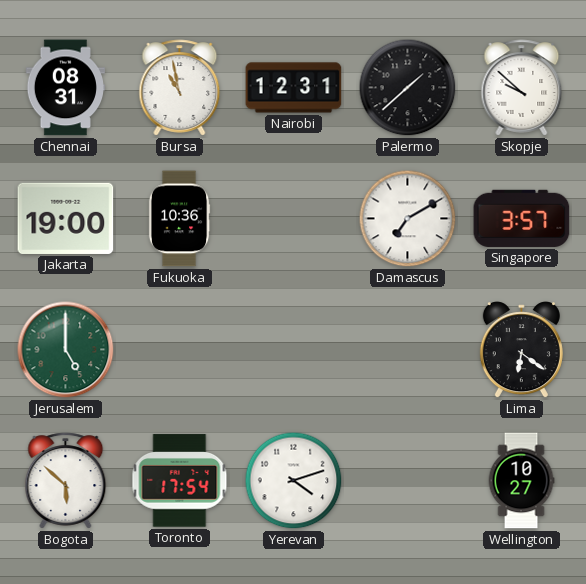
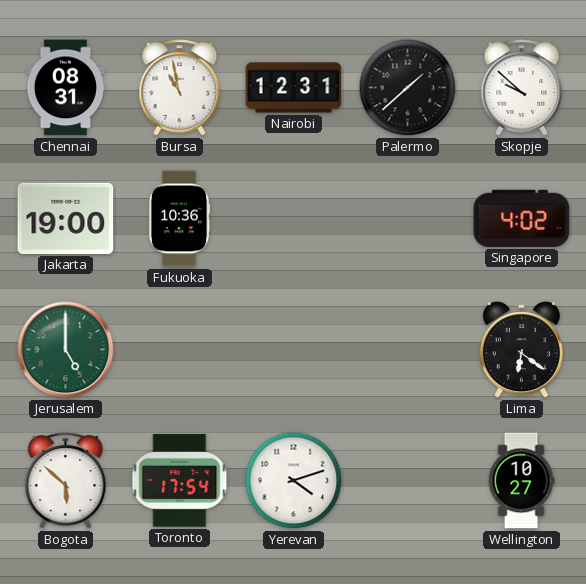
Damascus: 7:10 -> none
Singapore: 3:57 -> 4:02
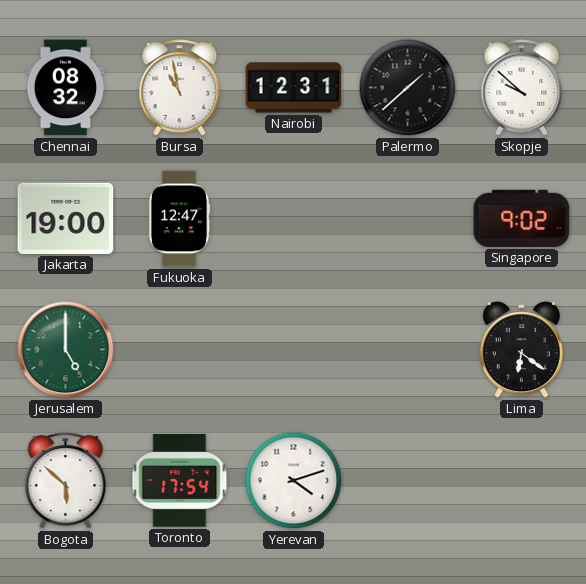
Chennai: 08:31 -> 08:32
Fukuoka: 10:36 -> 12:47
Singapore: 4:02 -> 9:02
Wellington: 10:27 -> none
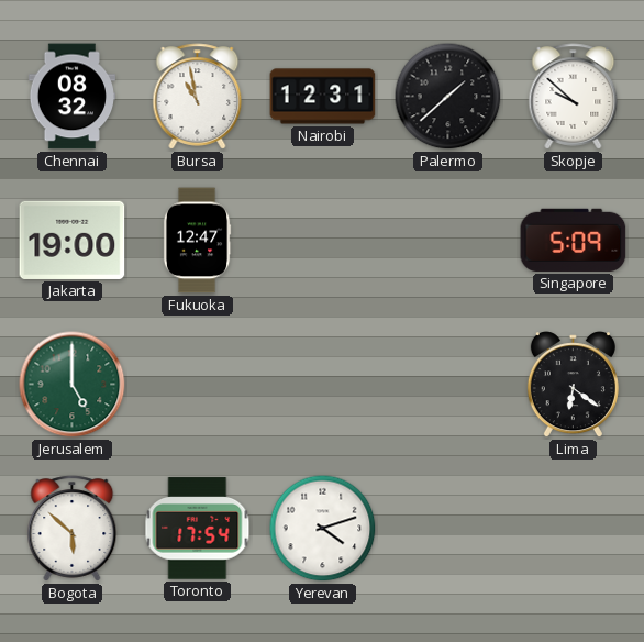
Singapore: 9:02 -> 5:09
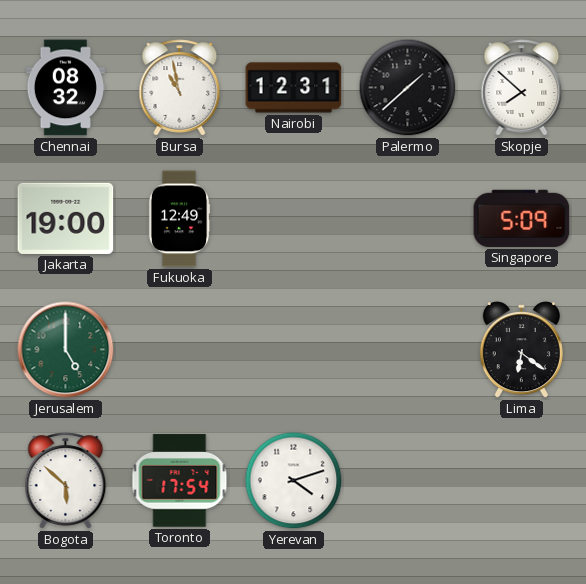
Skopje: 9:52 -> 7:52
Fukuoka: 12:47 -> 12:49
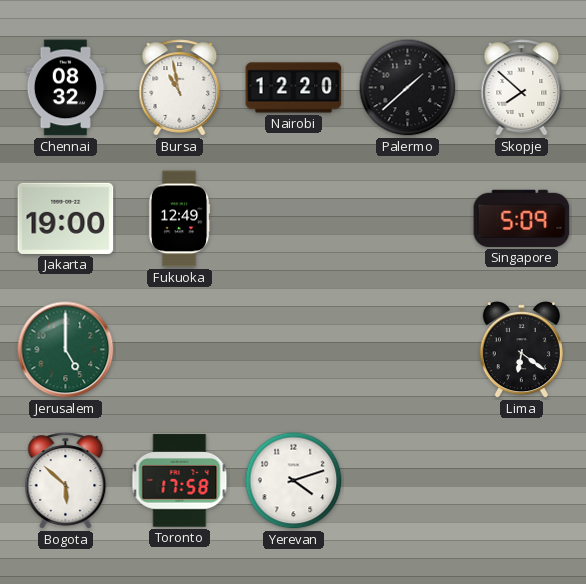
Nairobi: 12:31 -> 12:20
Toronto: 17:54 -> 17:58
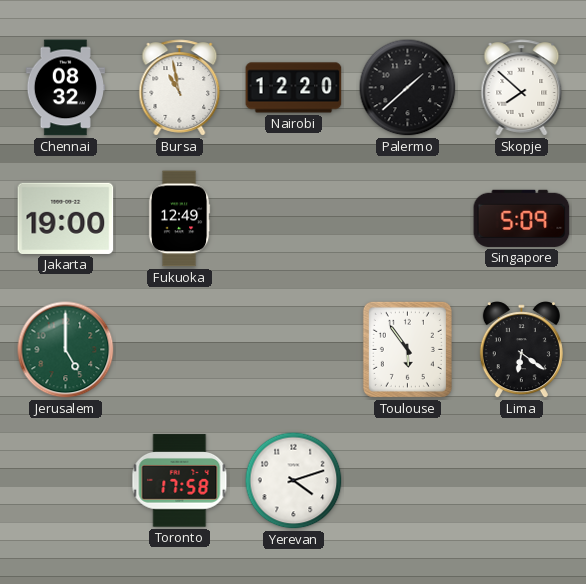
Toulouse: none -> 5:54
Bogota: 5:52 -> none
